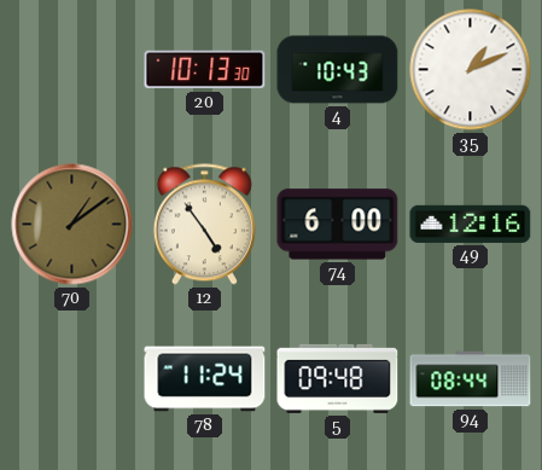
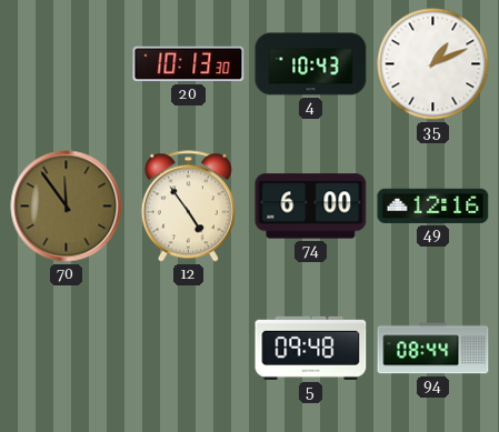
70: 1:09 -> 11:54
78: 11:24 -> none
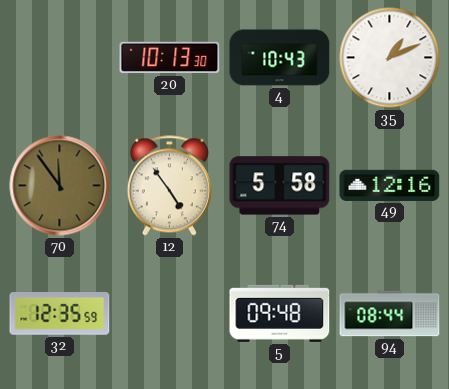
74: 6:00 -> 5:58
32: none -> 12:35
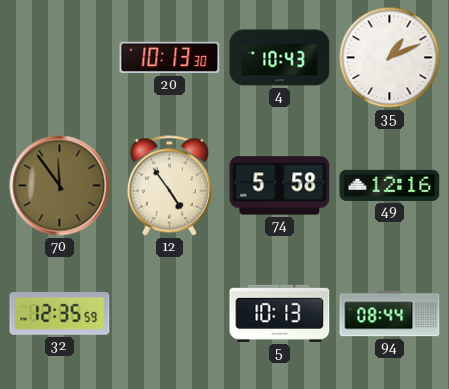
5: 09:48 -> 10:13
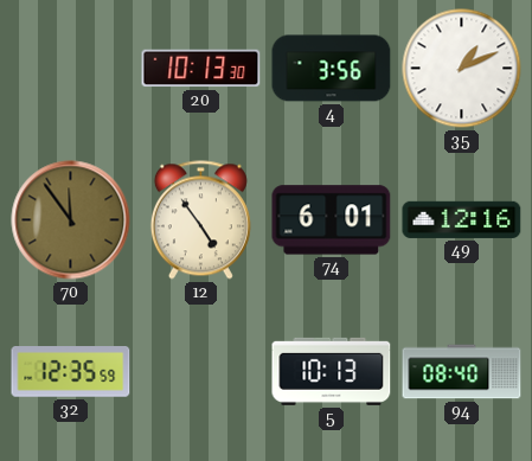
4: 10:43 -> 3:56
74: 5:58 -> 6:01
94: 08:44 -> 08:40
